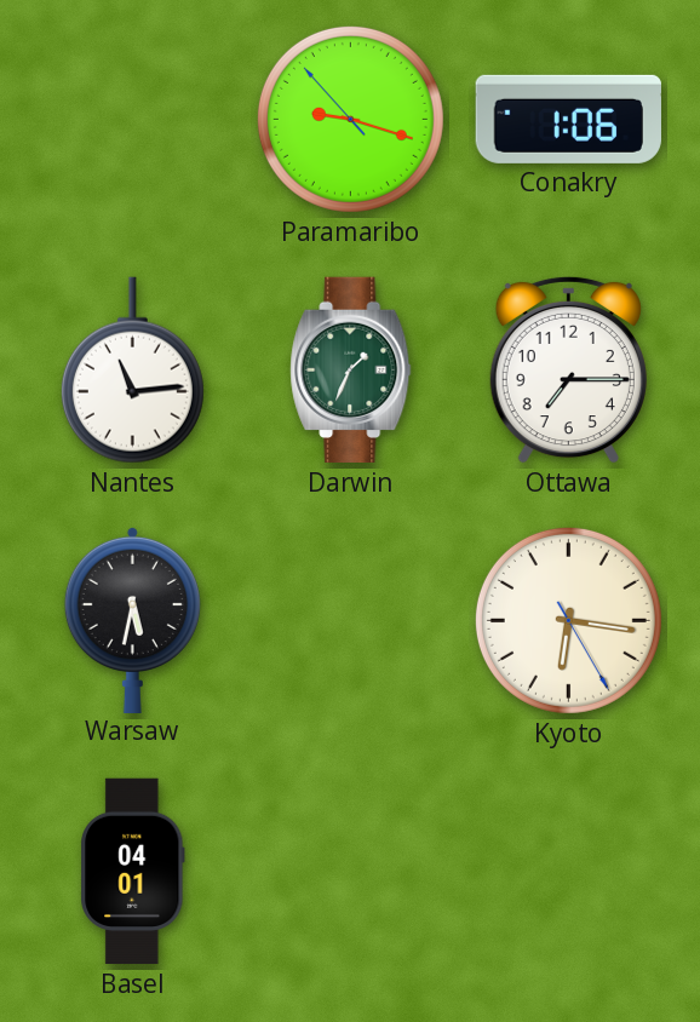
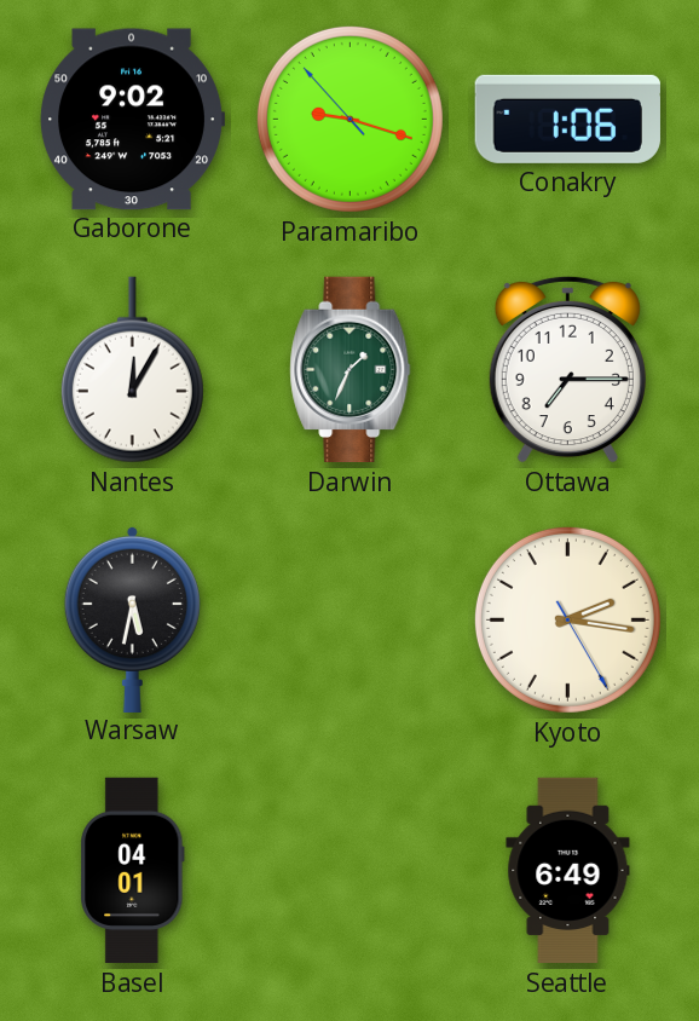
Gaborone: none -> 9:02
Nantes: 11:14 -> 12:05
Kyoto: 6:16 -> 2:16
Seattle: none -> 6:49
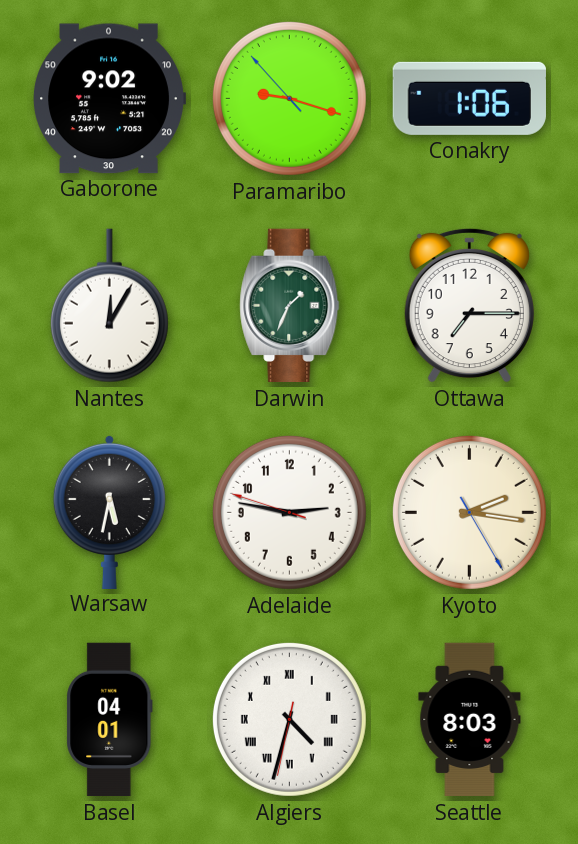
Adelaide: none -> 2:46
Algiers: none -> 4:32
Seattle: 6:49 -> 8:03
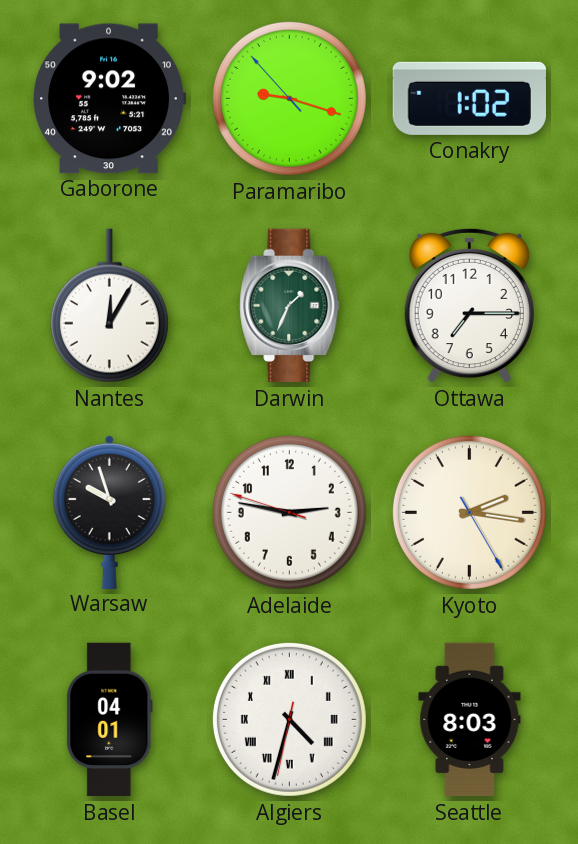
Conakry: 1:06 -> 1:02
Warsaw: 5:32 -> 9:57
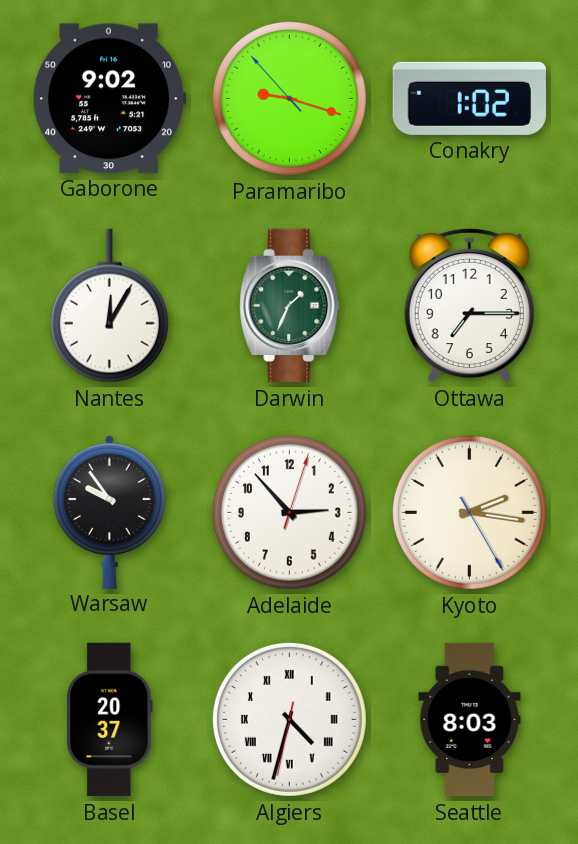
Warsaw: 9:57 -> 9:54
Adelaide: 2:46 -> 2:53
Basel: 04:01 -> 20:37
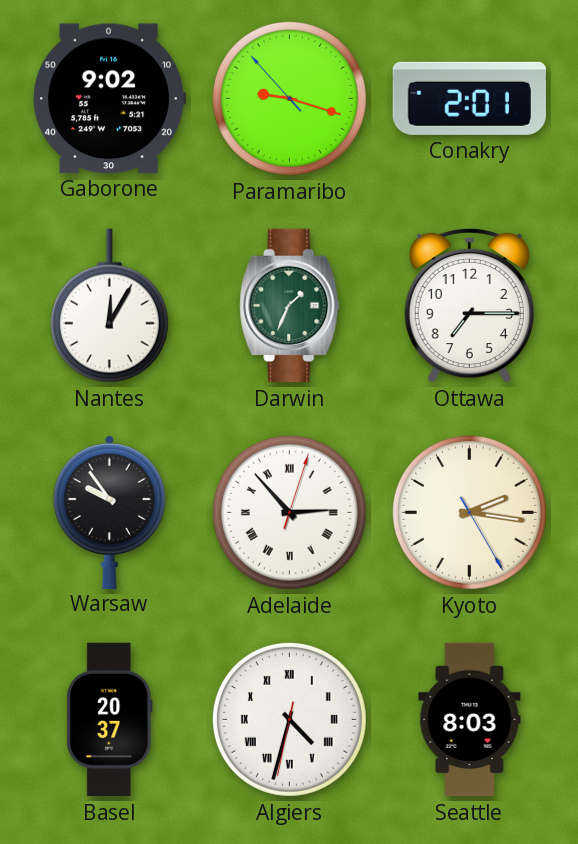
Conakry: 1:02 -> 2:01
Adelaide numerals: Arabic -> Roman
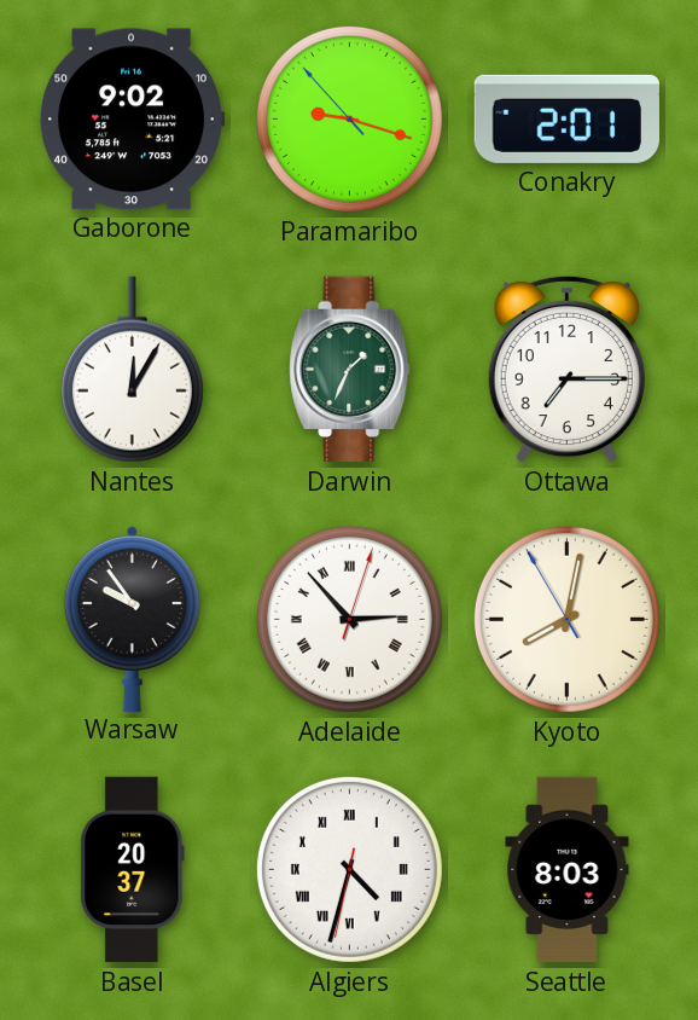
Kyoto: 2:16 -> 8:01
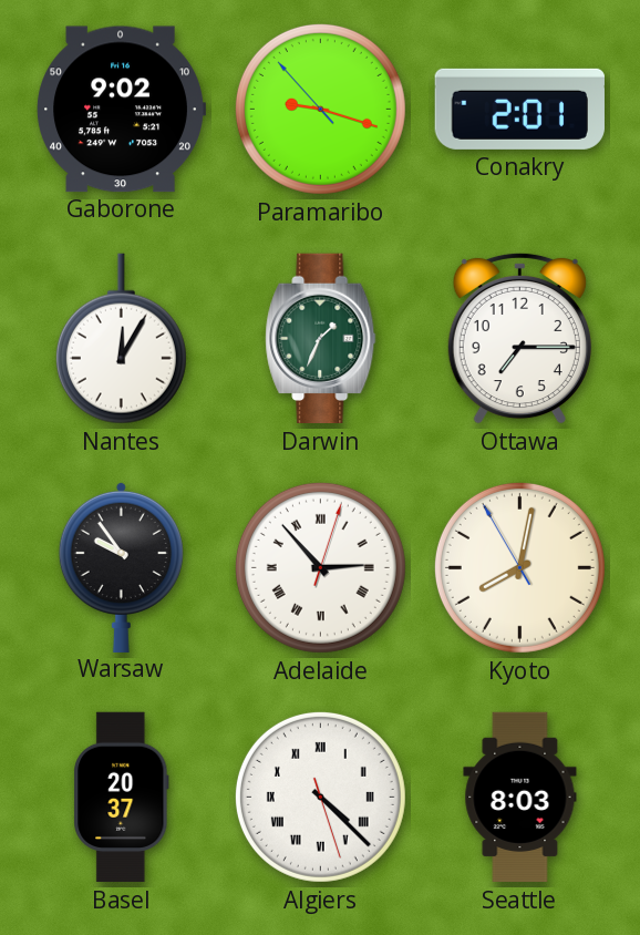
Algiers: 4:32 -> 4:22
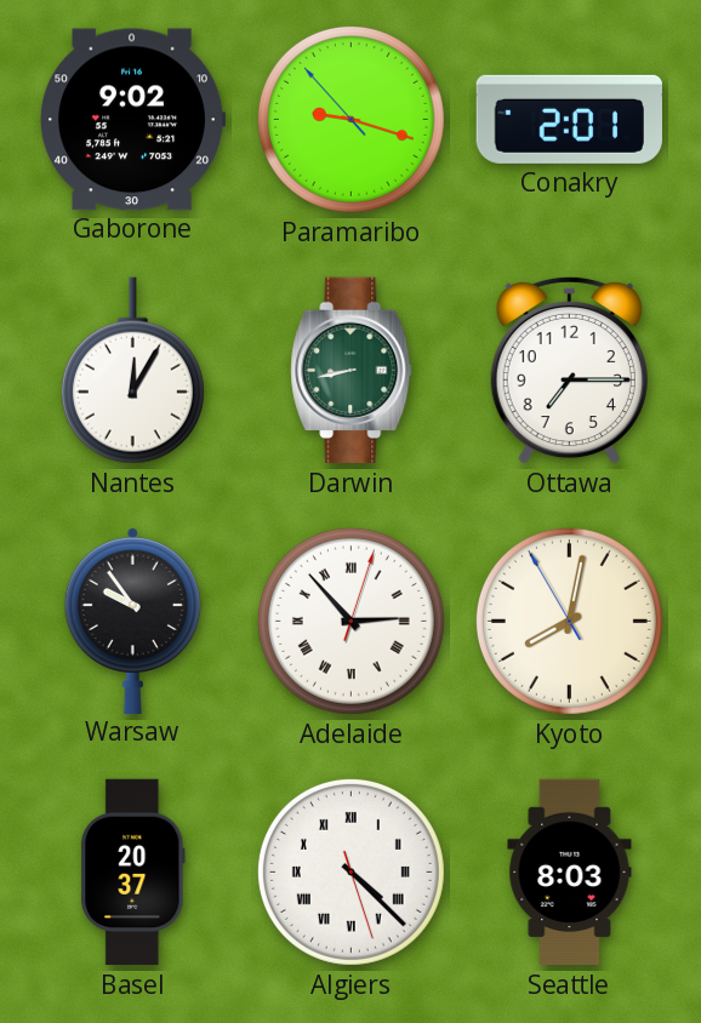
Darwin: 1:34 -> 8:43
